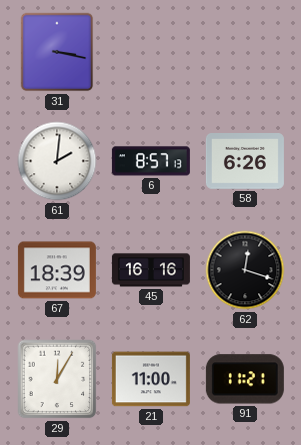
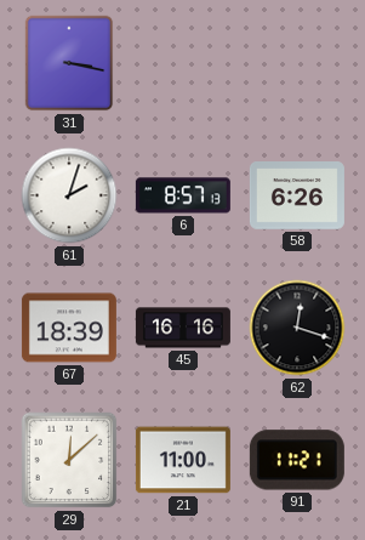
61: 2:01 -> 2:03
29: 12:05 -> 12:08
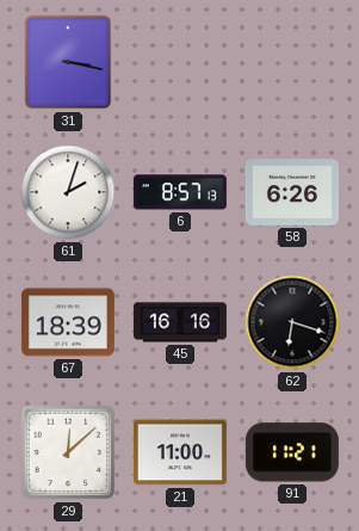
62: 12:18 -> 6:18
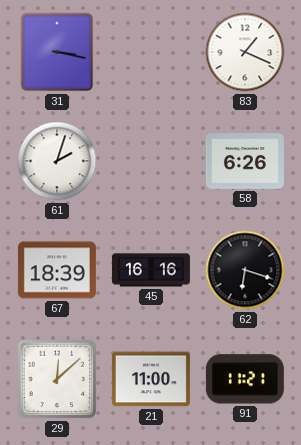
83: none -> 1:19
6: 8:57 -> none
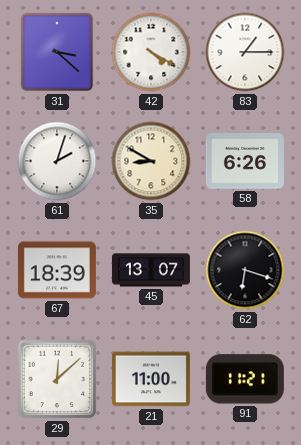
31: 3:17 -> 3:22
42: none -> 4:20
83: 1:19 -> 1:15
35: none -> 8:50
45: 16:16 -> 13:07
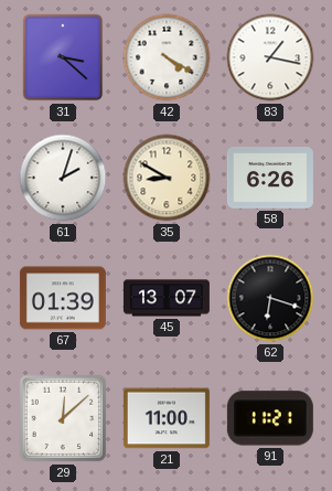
83: 1:15 -> 1:17
67: 18:39 -> 01:39
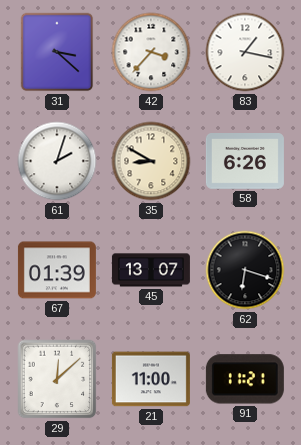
42: 4:20 -> 3:37
